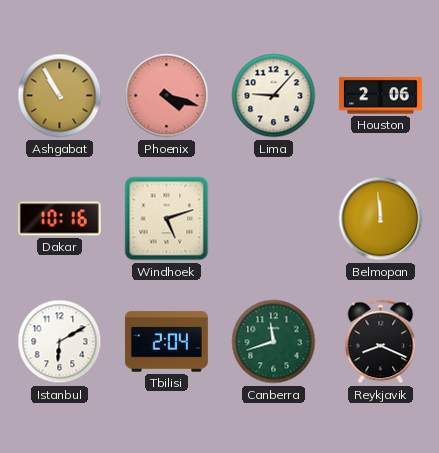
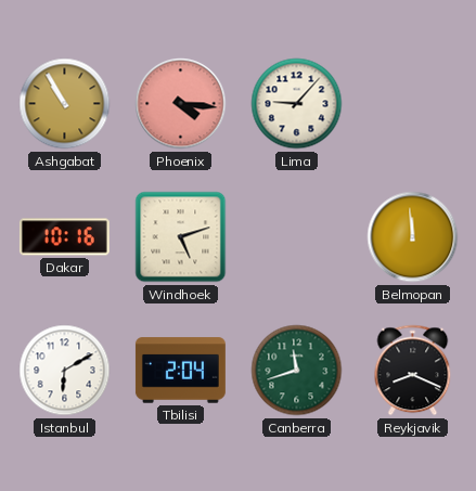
Phoenix: 4:18 -> 4:16
Houston: 2:06 -> none
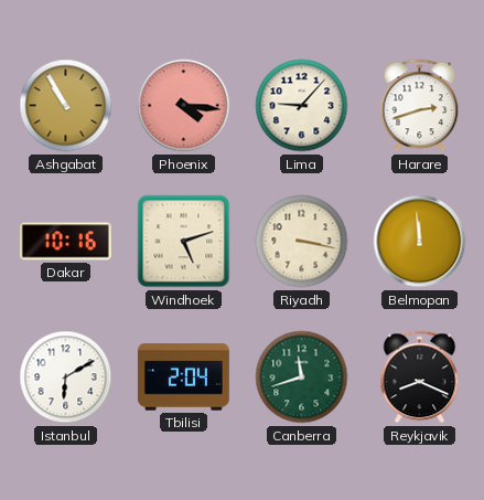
Harare: none -> 2:42
Riyadh: none -> 3:17
